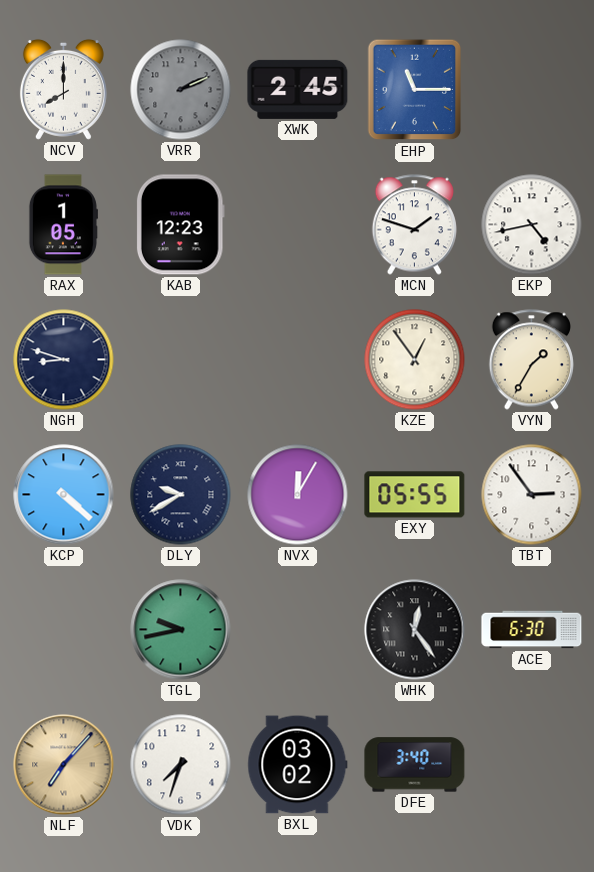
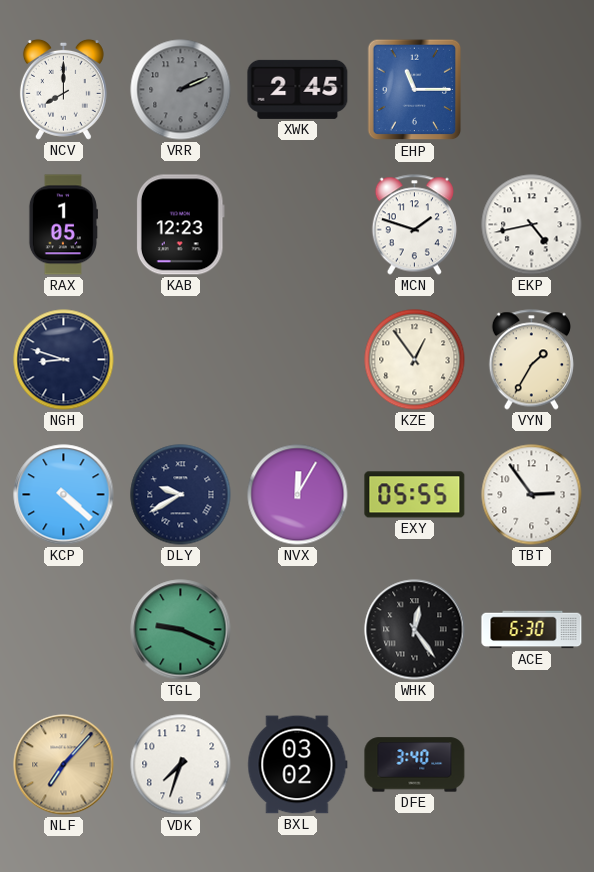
TGL: 9:43 -> 9:19
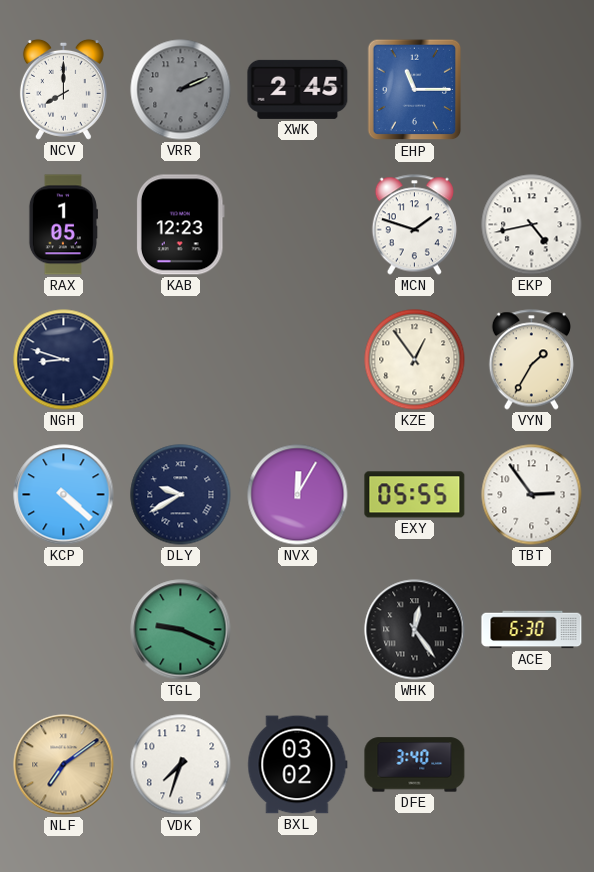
NLF: 7:07 -> 7:09
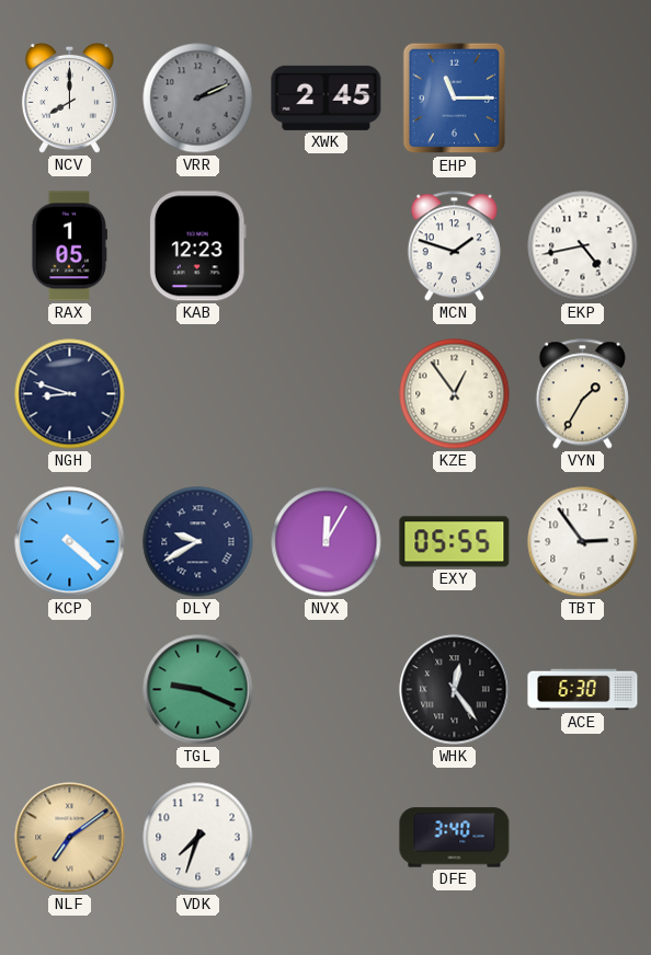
BXL: 03:02 -> none
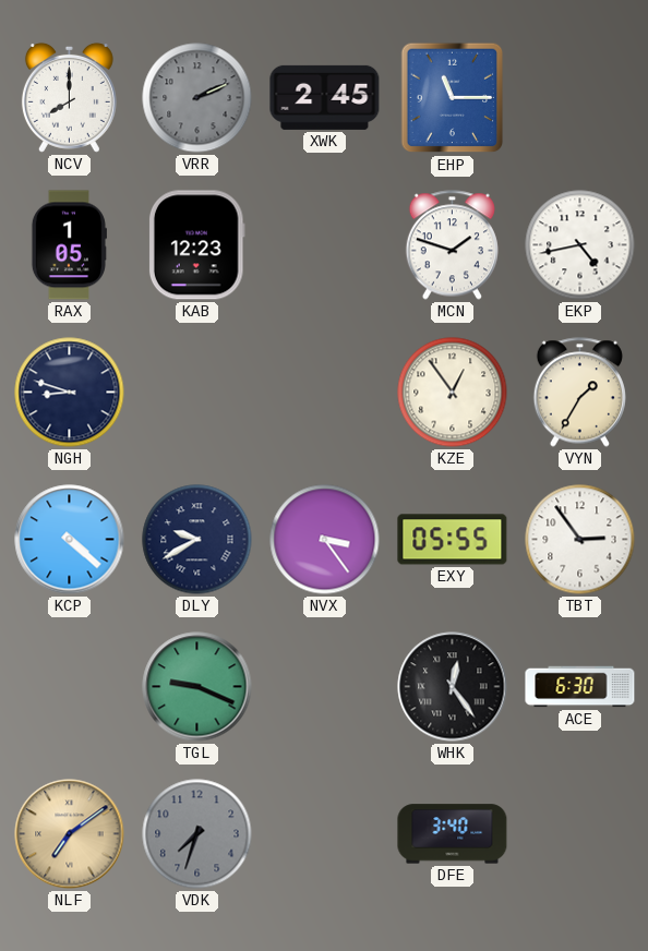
NVX: 12:05 -> 3:24
VDK dial: white -> grey
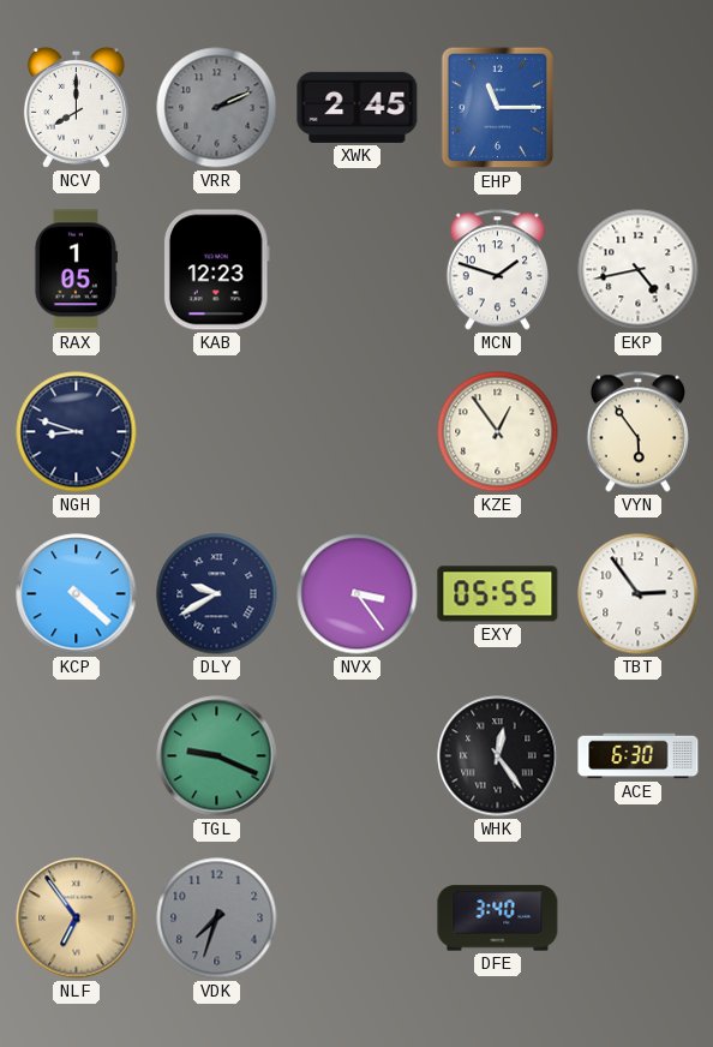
VYN: 1:35 -> 5:54
NLF: 7:09 -> 6:54
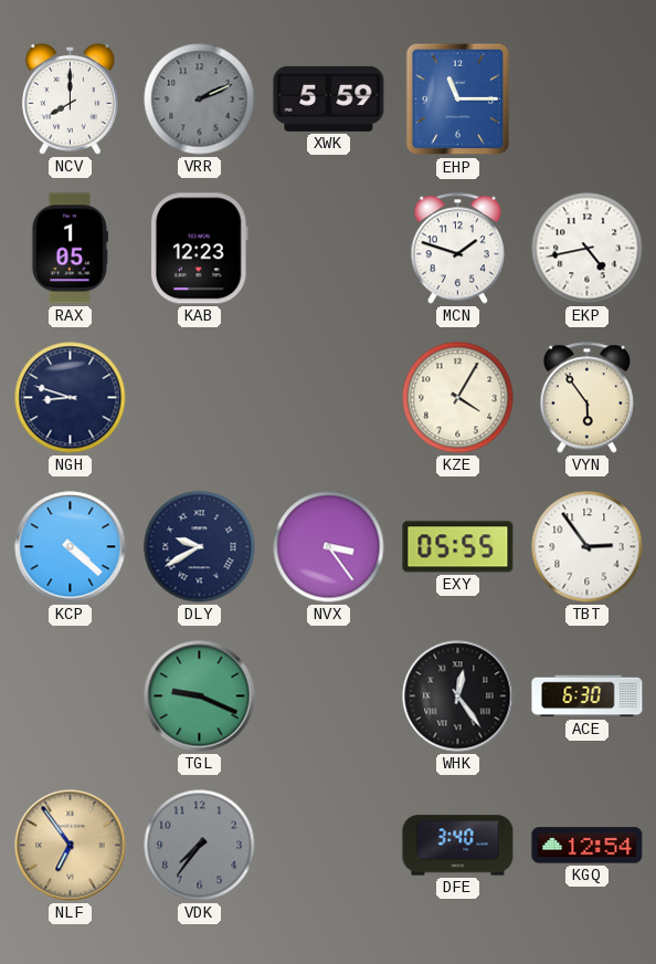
XWK: 2:45 -> 5:59
KZE: 12:54 -> 4:05
VDK: 7:33 -> 7:36
KGQ: none -> 12:54
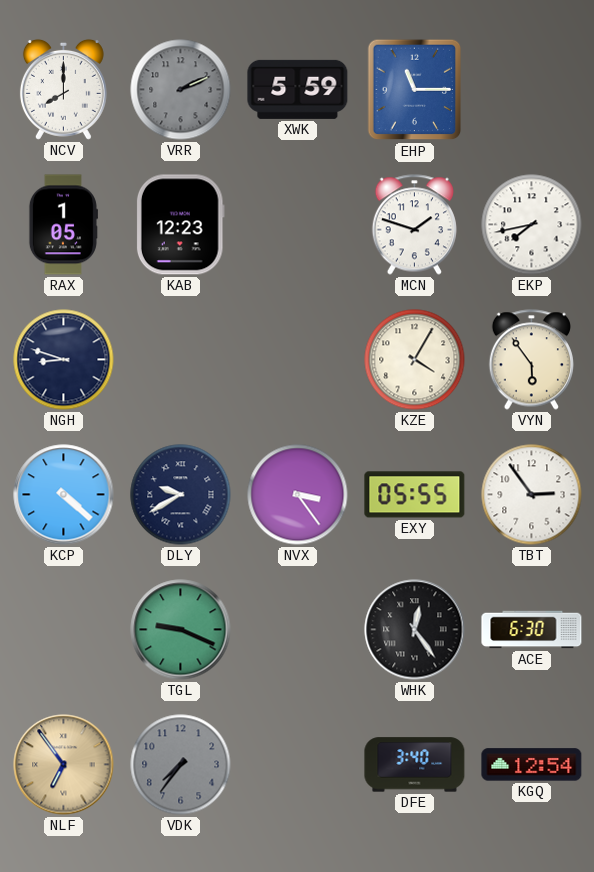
EKP: 4:43 -> 7:43
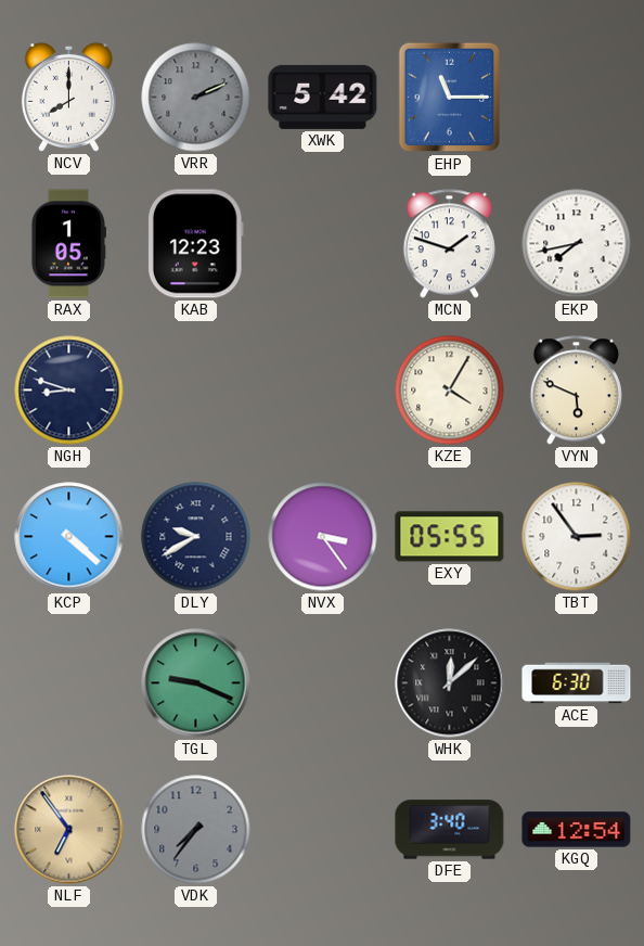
XWK: 5:59 -> 5:42
VYN: 5:54 -> 5:49
WHK: 12:24 -> 12:08
